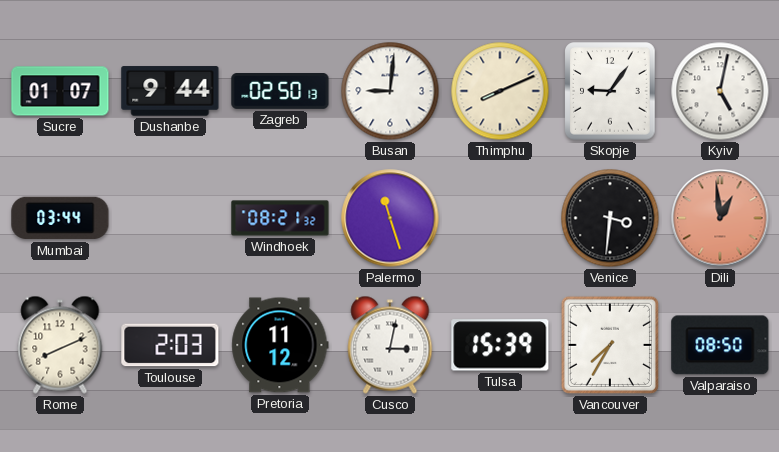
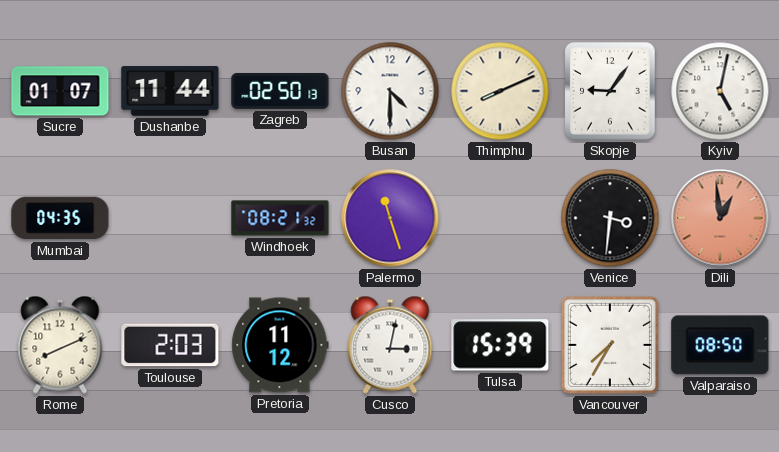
Dushanbe: 9:44 -> 11:44
Busan: 9:01 -> 4:30
Mumbai: 03:44 -> 04:35
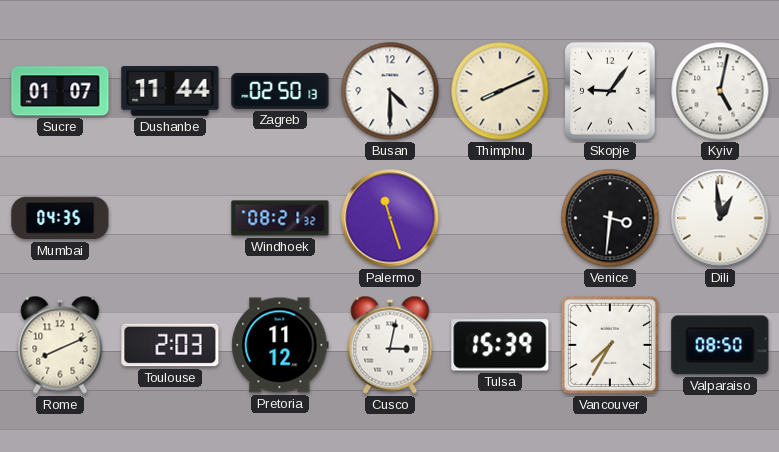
Dili dial: salmon -> white
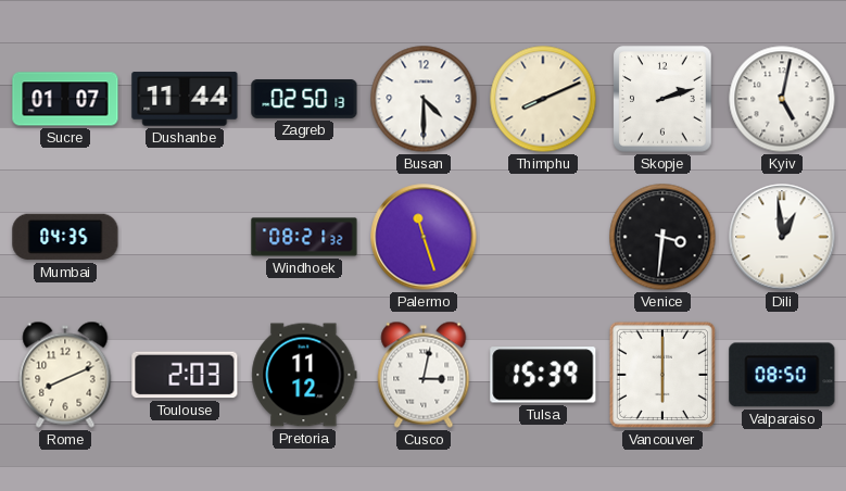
Skopje: 9:06 -> 2:12
Vancouver: 7:35 -> 6:00
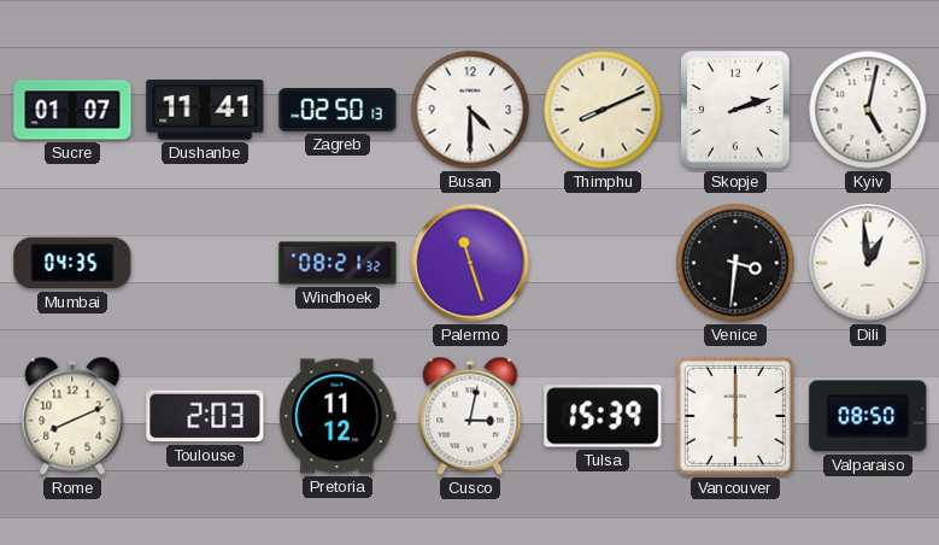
Dushanbe: 11:44 -> 11:41
